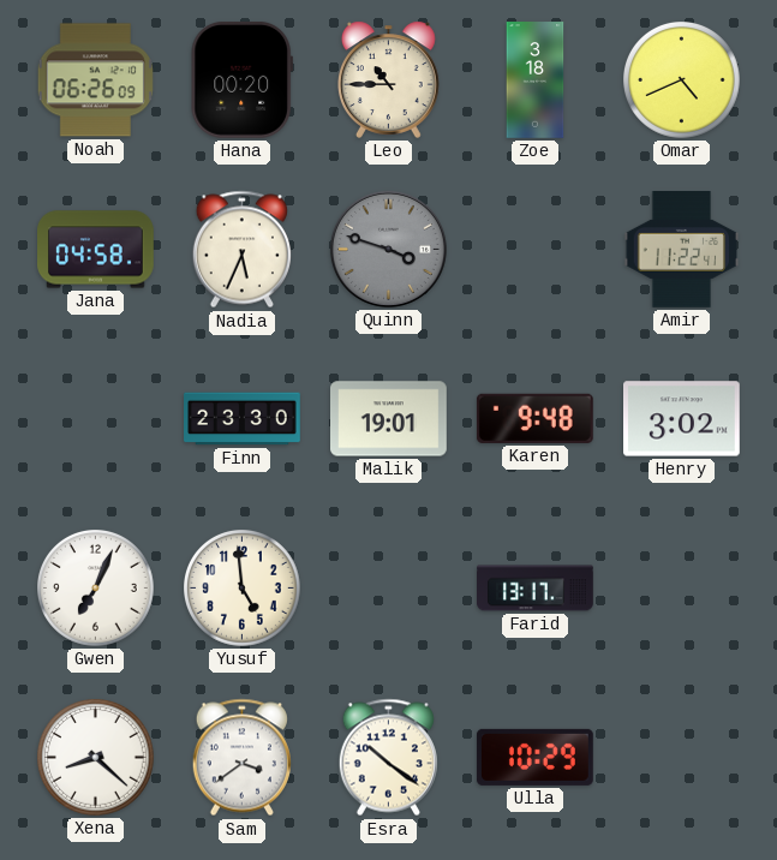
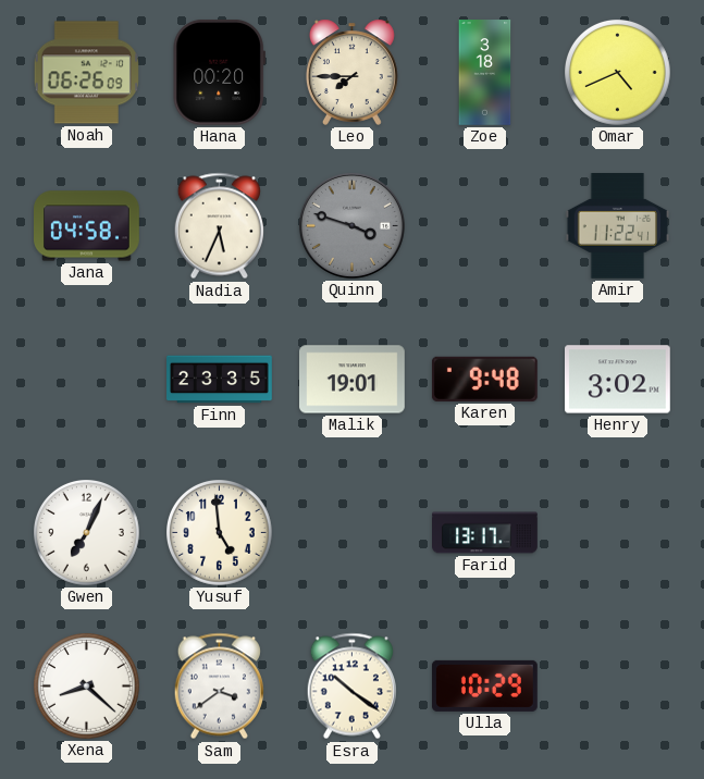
Leo: 10:45 -> 7:45
Finn: 23:30 -> 23:35
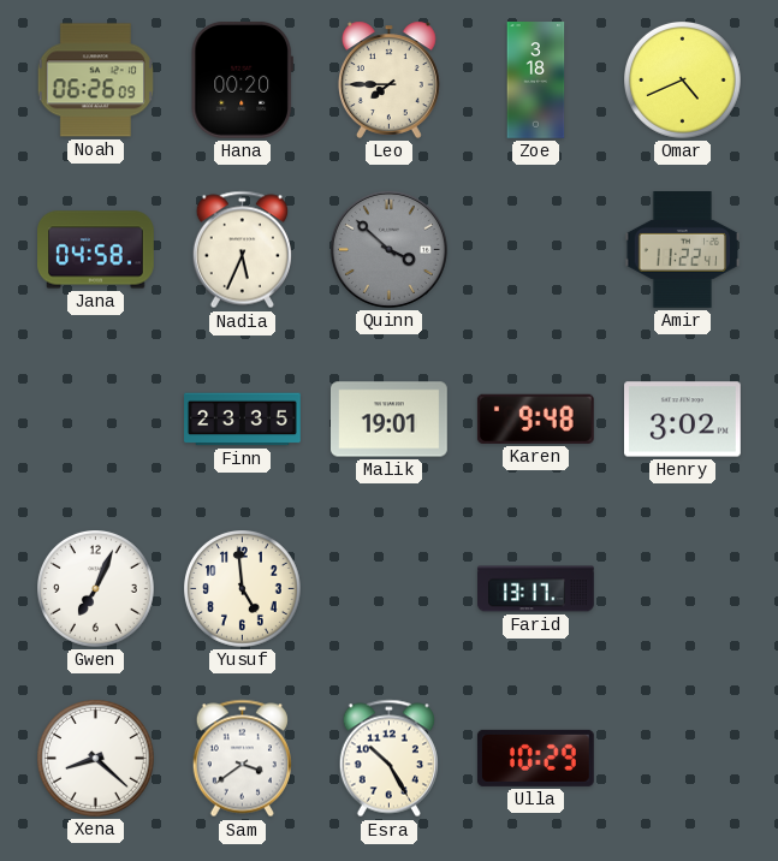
Quinn: 3:48 -> 3:52
Esra: 10:21 -> 10:25
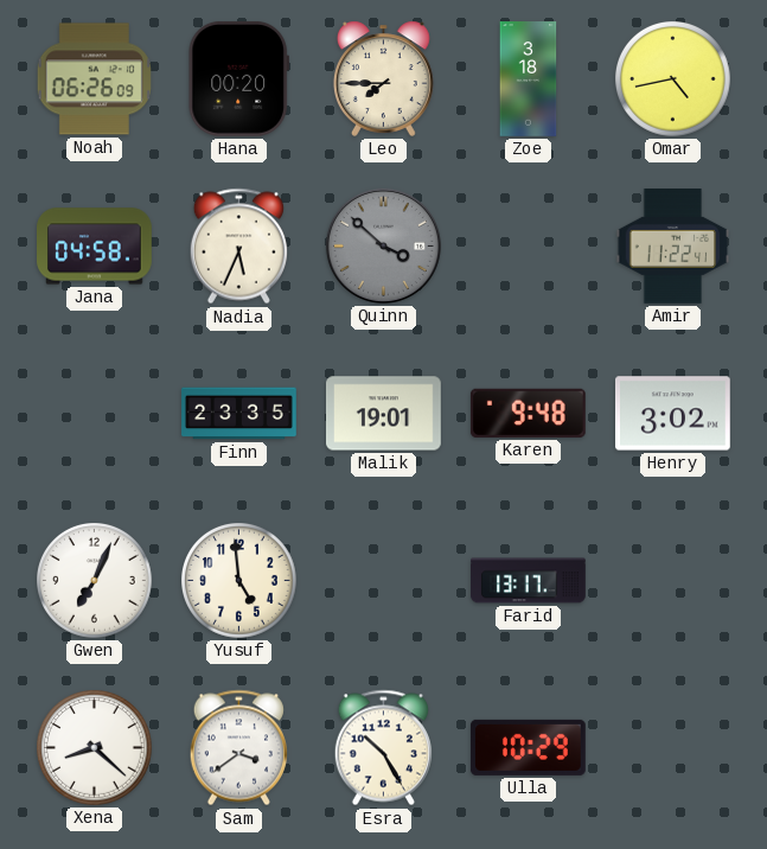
Omar: 4:41 -> 4:43
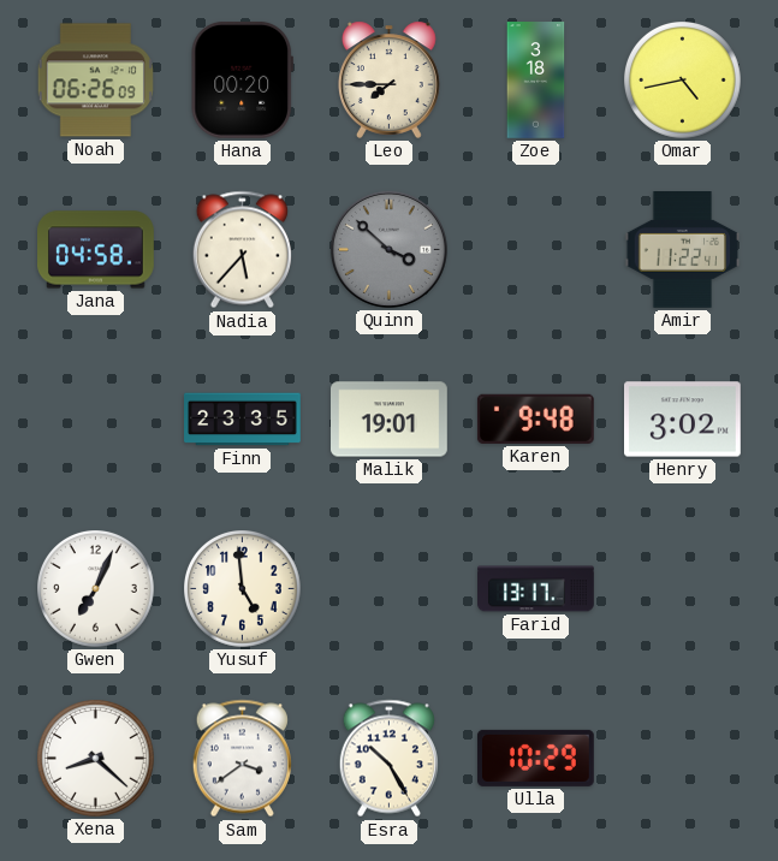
Nadia: 5:34 -> 5:37
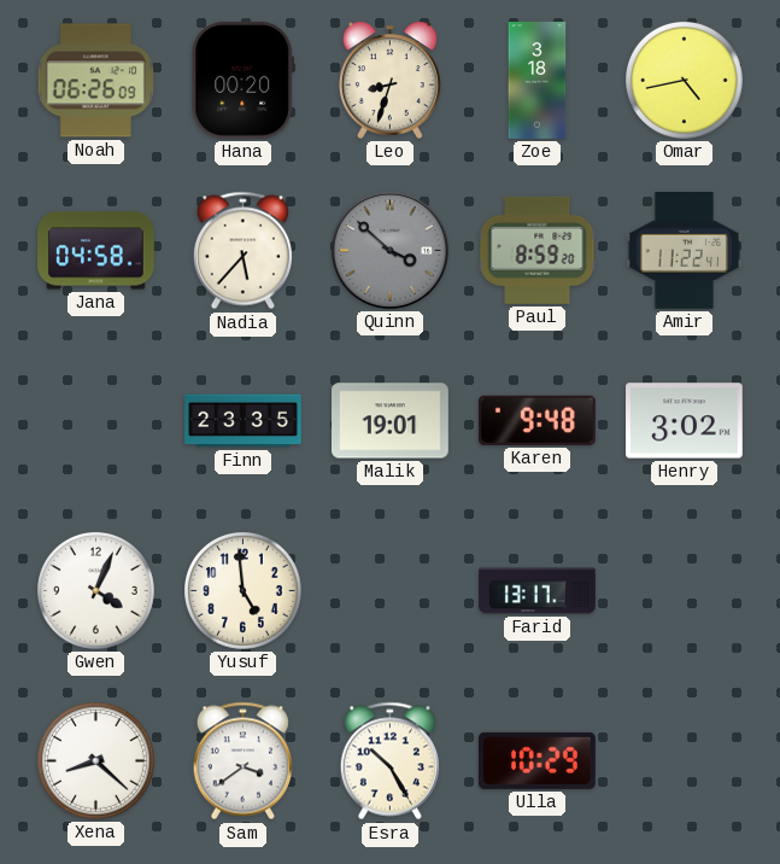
Leo: 7:45 -> 8:33
Paul: none -> 8:59
Gwen: 7:04 -> 4:04
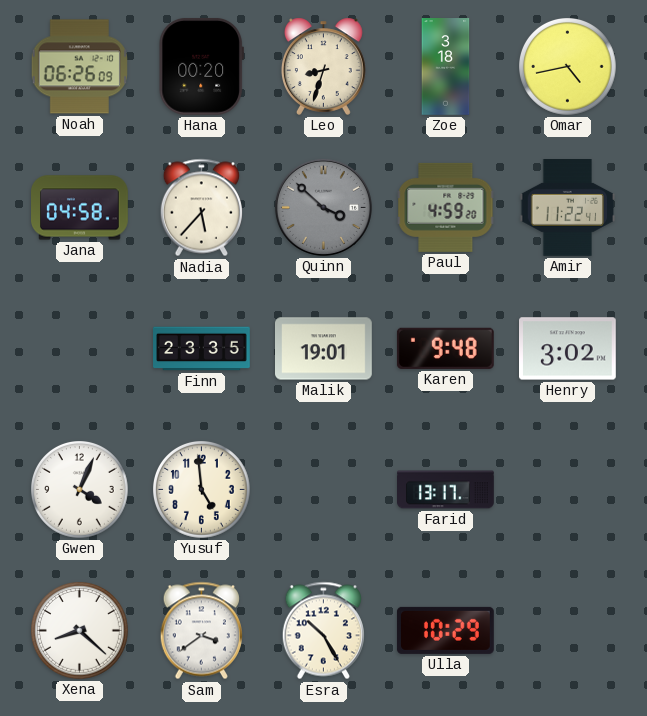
Paul: 8:59 -> 4:59
